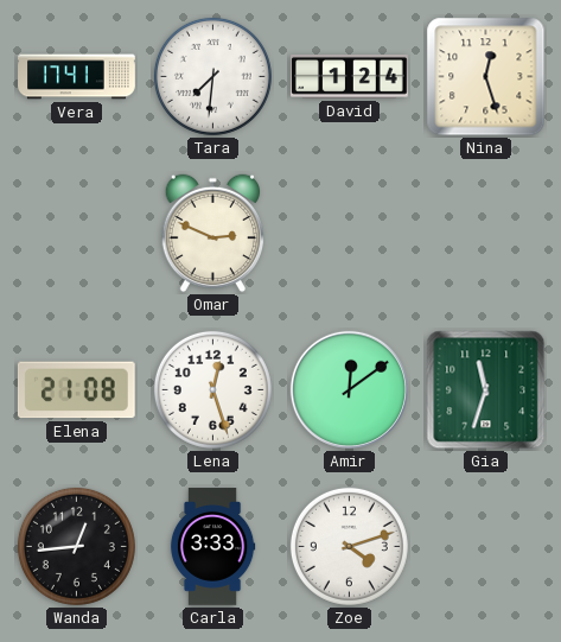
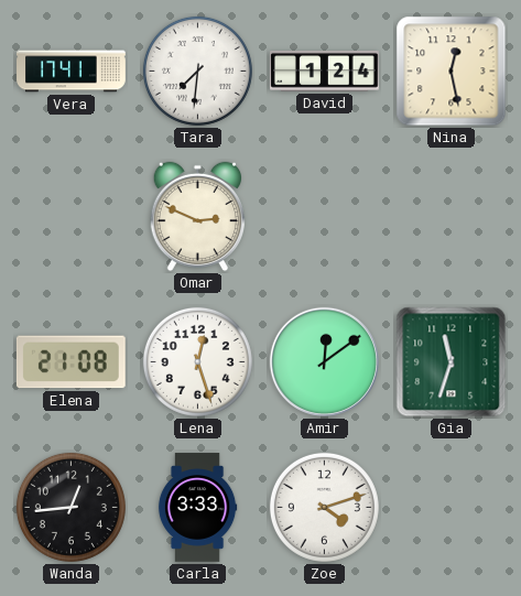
Nina: 12:27 -> 12:28
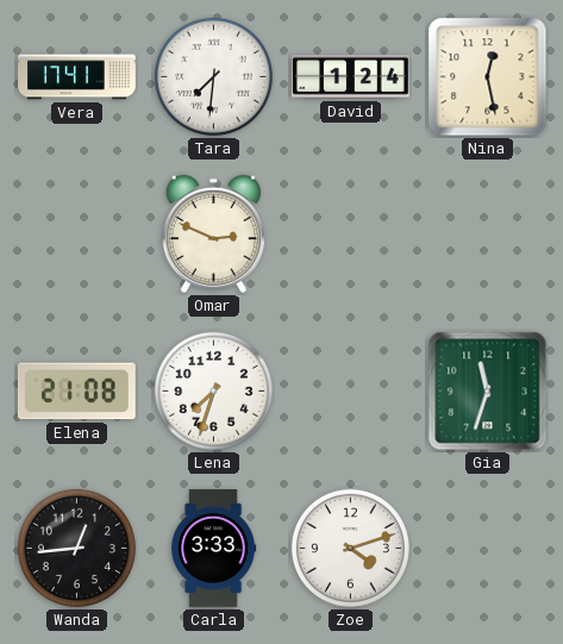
Lena: 12:27 -> 7:33
Amir: 12:09 -> none
